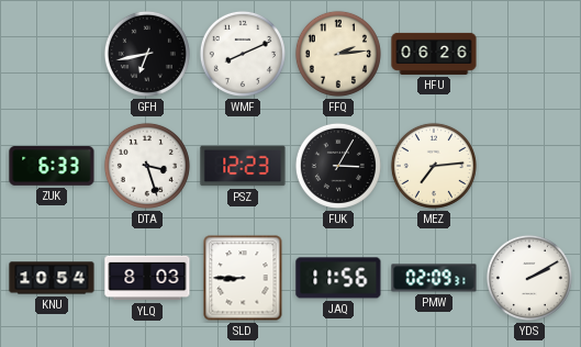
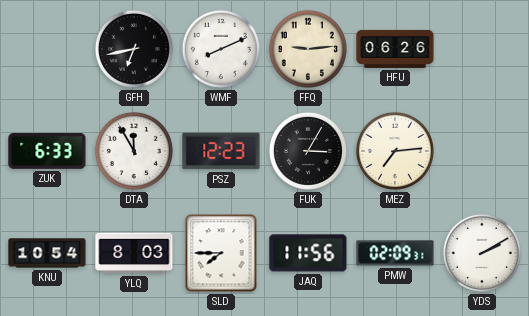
FFQ: 2:14 -> 9:14
DTA: 3:27 -> 11:55
SLD: 8:45 -> 7:45
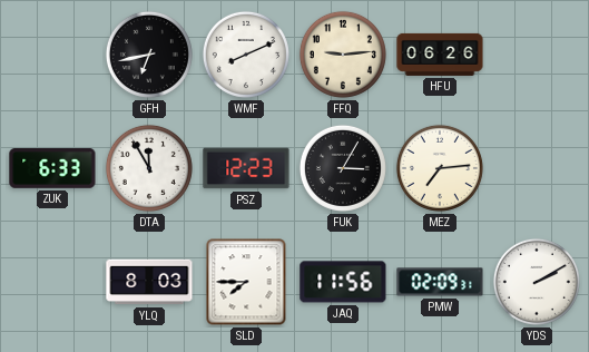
KNU: 10:54 -> none
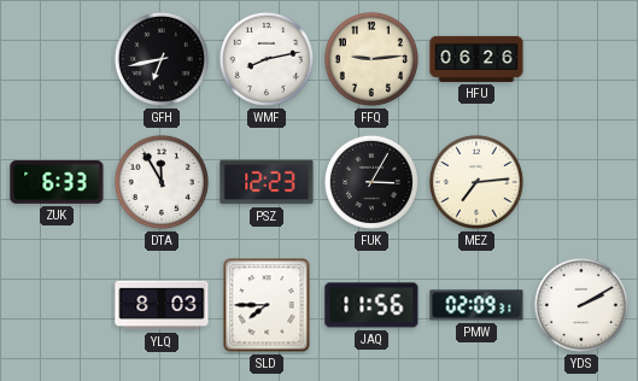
WMF: 8:11 -> 8:13
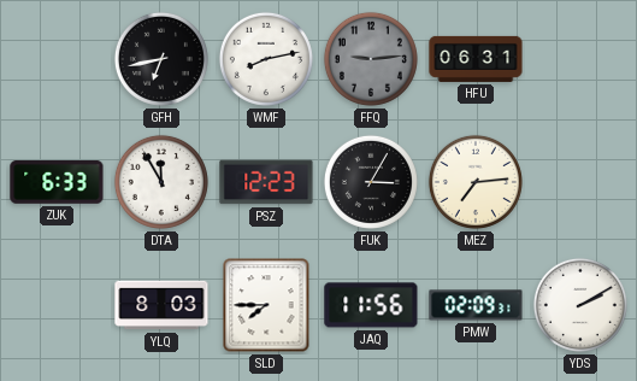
FFQ dial: cream -> grey
HFU: 06:26 -> 06:31
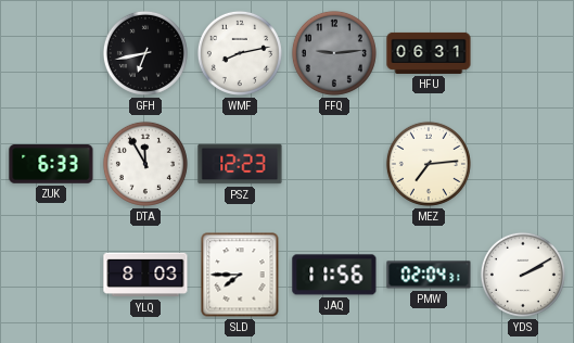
FUK: 3:05 -> none
PMW: 02:09 -> 02:04
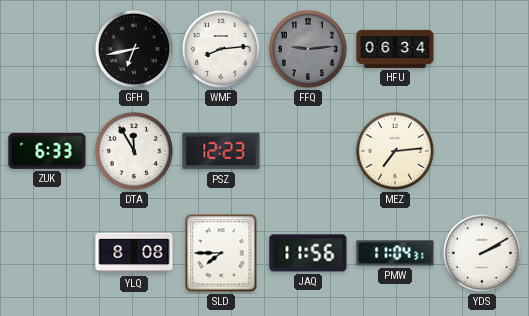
WMF: 8:13 -> 8:14
HFU: 06:31 -> 06:34
YLQ: 8:03 -> 8:08
PMW: 02:04 -> 11:04
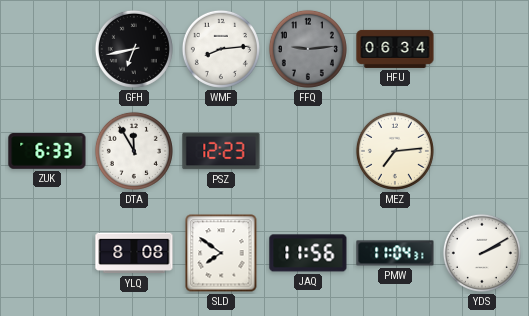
SLD: 7:45 -> 7:51
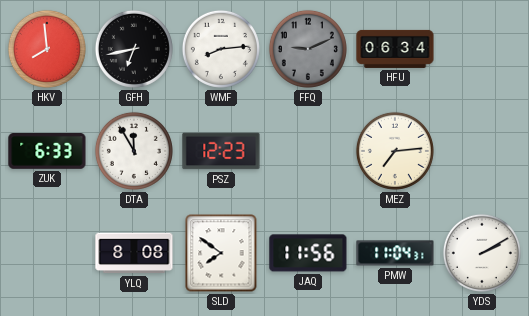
HKV: none -> 7:59
FFQ: 9:14 -> 9:11
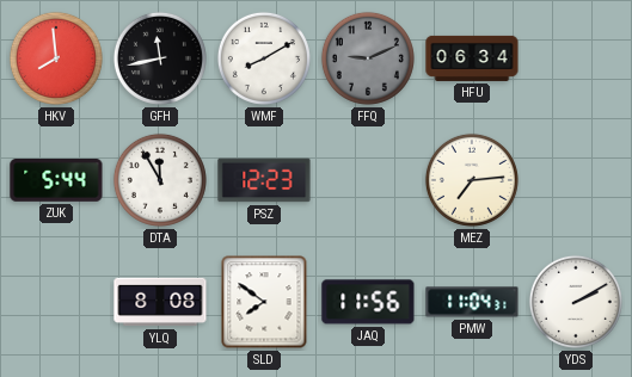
GFH: 6:43 -> 11:43
WMF: 8:14 -> 8:10
ZUK: 6:33 -> 5:44
